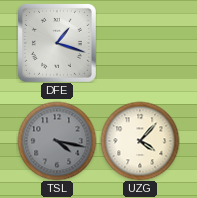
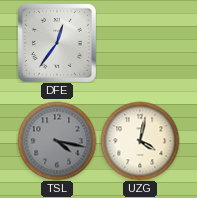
DFE: 1:18 -> 12:36
UZG: 4:07 -> 4:02
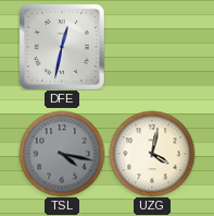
DFE: 12:36 -> 12:32
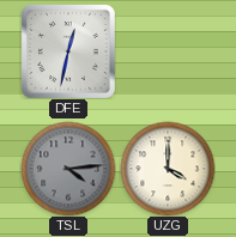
TSL: 4:17 -> 4:14
UZG: 4:02 -> 4:00
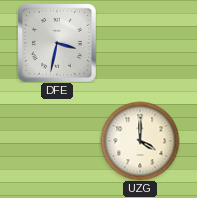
DFE: 12:32 -> 3:32
TSL: 4:14 -> none
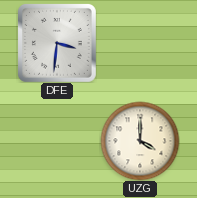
DFE: 3:32 -> 3:31
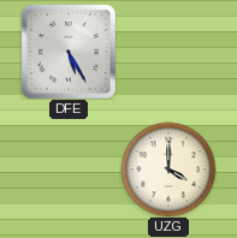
DFE: 3:31 -> 5:25
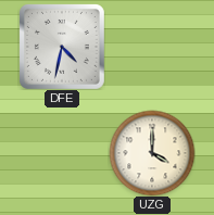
DFE: 5:25 -> 4:32
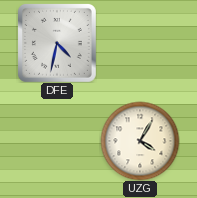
UZG: 4:00 -> 4:05
